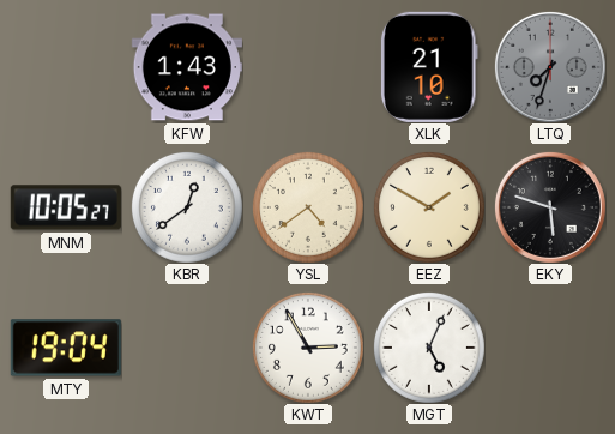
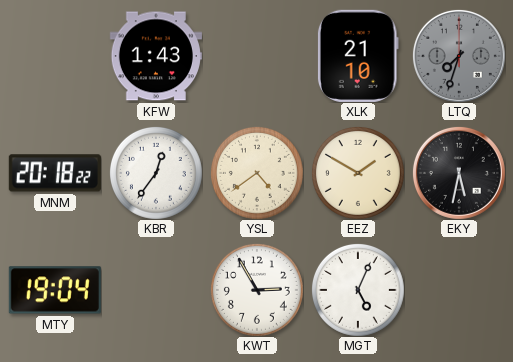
MNM: 10:05 -> 20:18
KBR: 12:39 -> 12:36
EKY: 5:48 -> 5:32
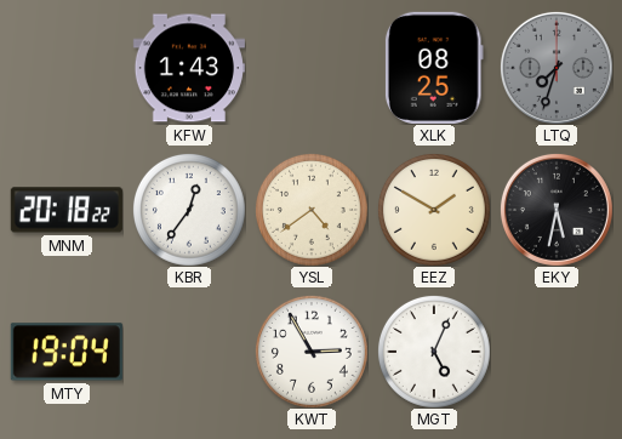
XLK: 21:10 -> 08:25
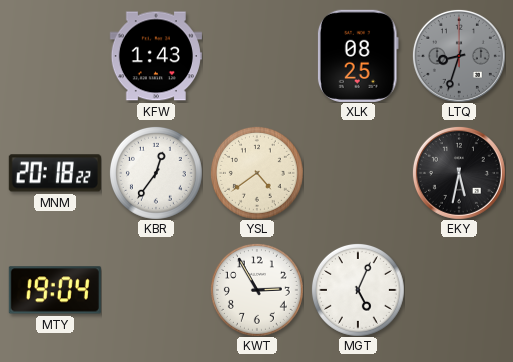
LTQ: 7:33 -> 8:33
EEZ: 1:50 -> none
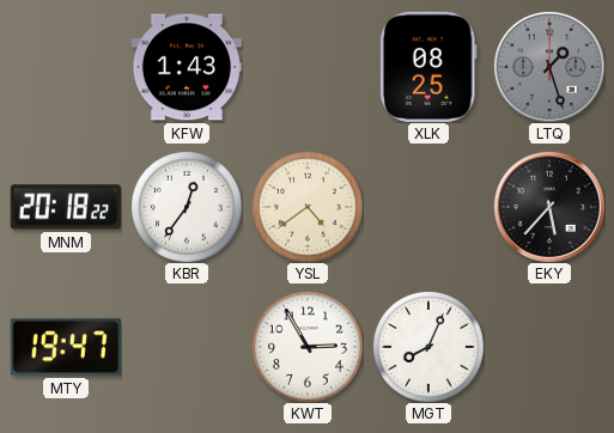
LTQ: 8:33 -> 1:27
EKY: 5:32 -> 5:37
MTY: 19:04 -> 19:47
MGT: 5:04 -> 8:04
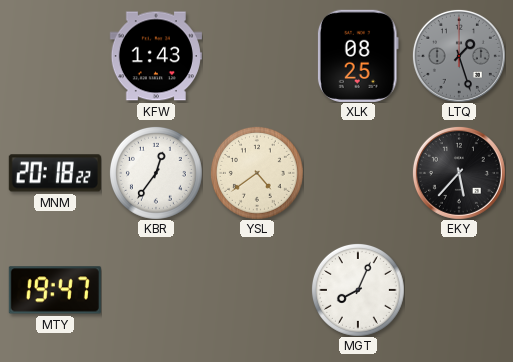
KWT: 2:55 -> none
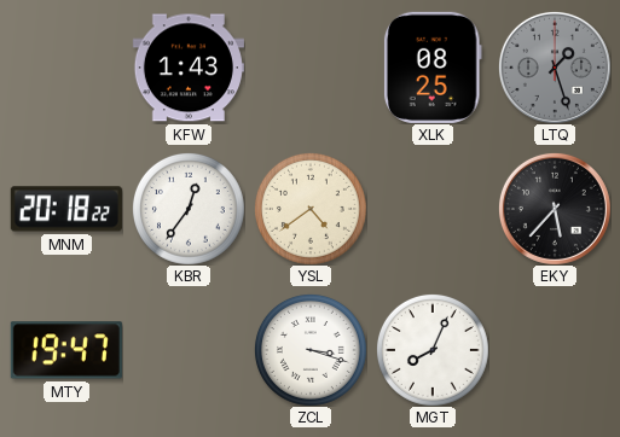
ZCL: none -> 3:18
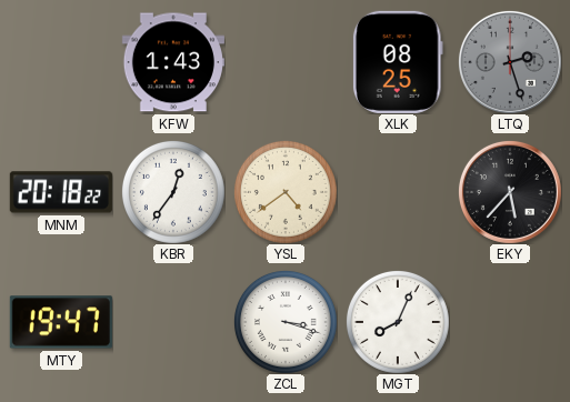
LTQ: 1:27 -> 2:27
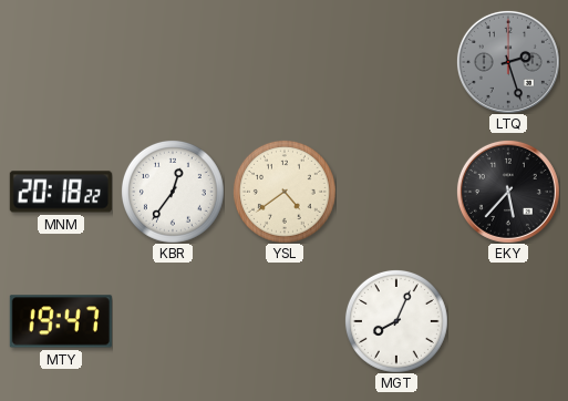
KFW: 1:43 -> none
XLK: 08:25 -> none
ZCL: 3:18 -> none
